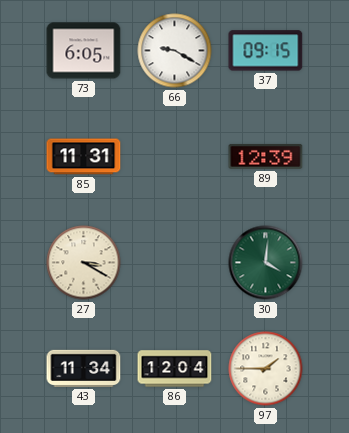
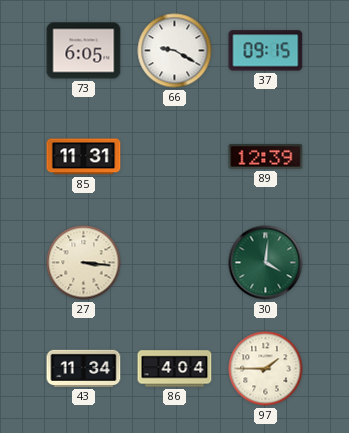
27: 3:20 -> 3:16
86: 12:04 -> 4:04
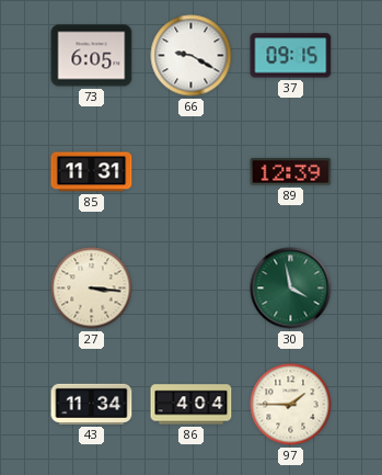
30: 4:01 -> 3:58
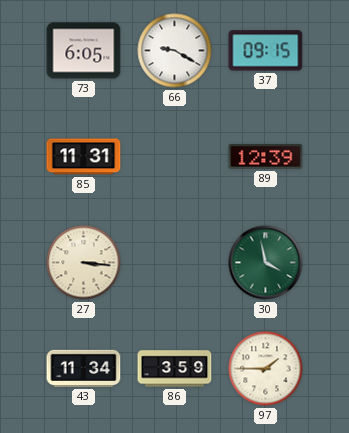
86: 4:04 -> 3:59
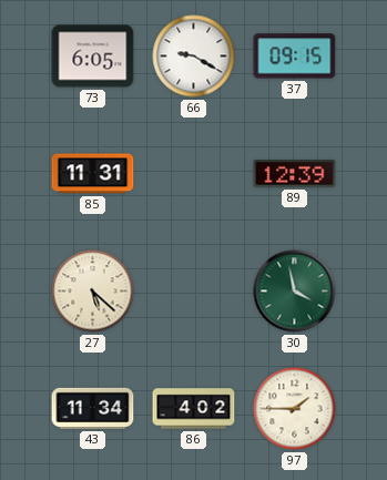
27: 3:16 -> 5:22
86: 3:59 -> 4:02
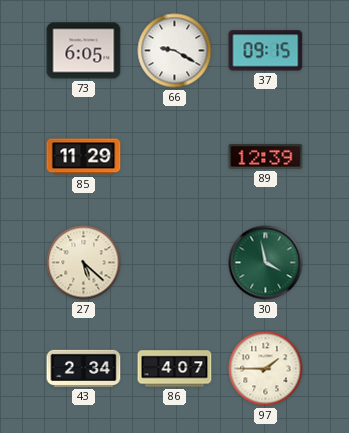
85: 11:31 -> 11:29
43: 11:34 -> 2:34
86: 4:02 -> 4:07
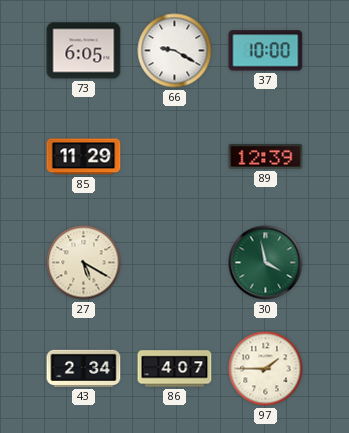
37: 09:15 -> 10:00
27: 5:22 -> 5:20
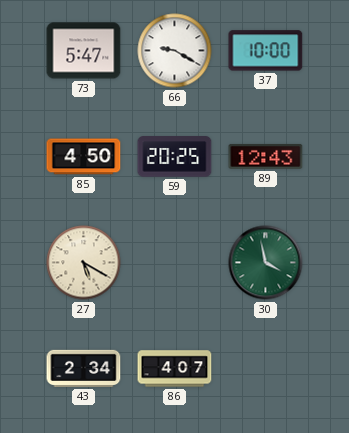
73: 6:05 -> 5:47
85: 11:29 -> 4:50
59: none -> 20:25
89: 12:39 -> 12:43
97: 1:45 -> none
